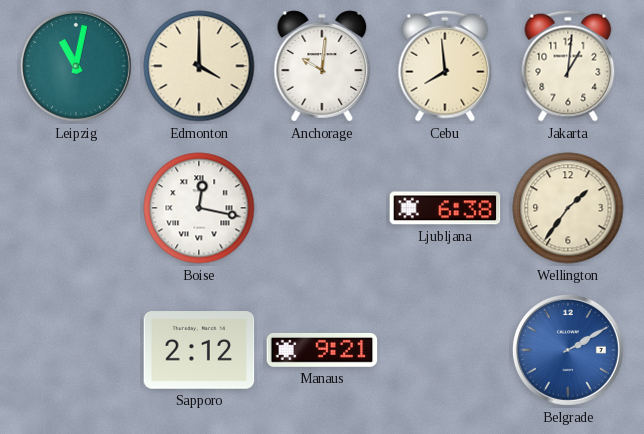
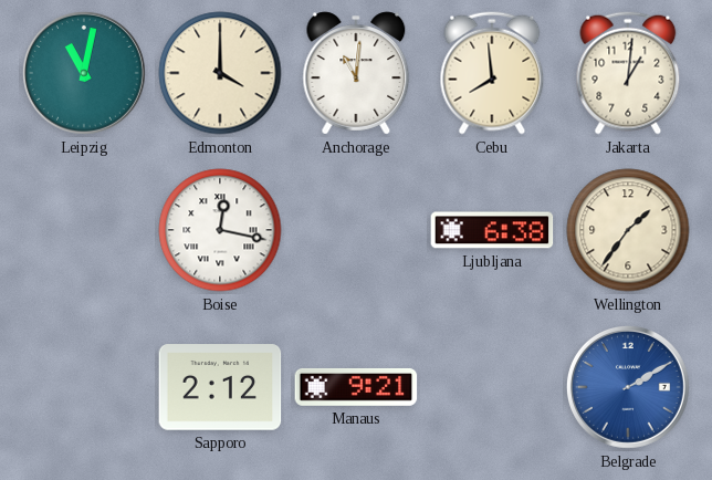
Anchorage: 10:01 -> 11:01
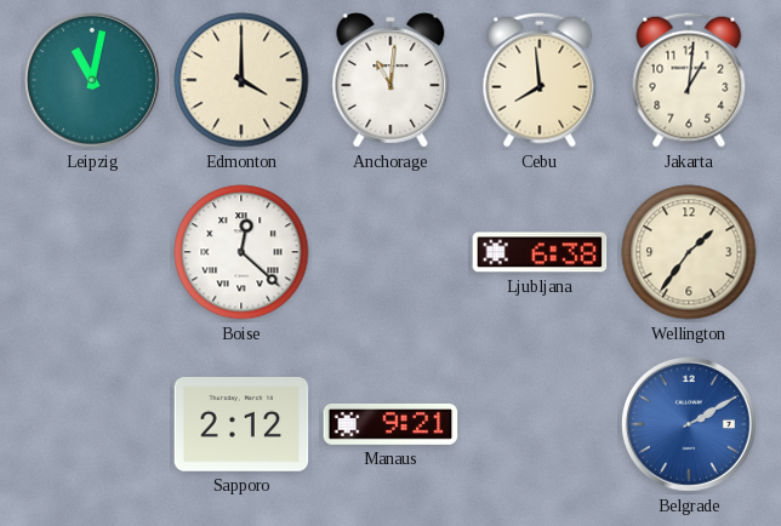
Boise: 12:17 -> 12:22
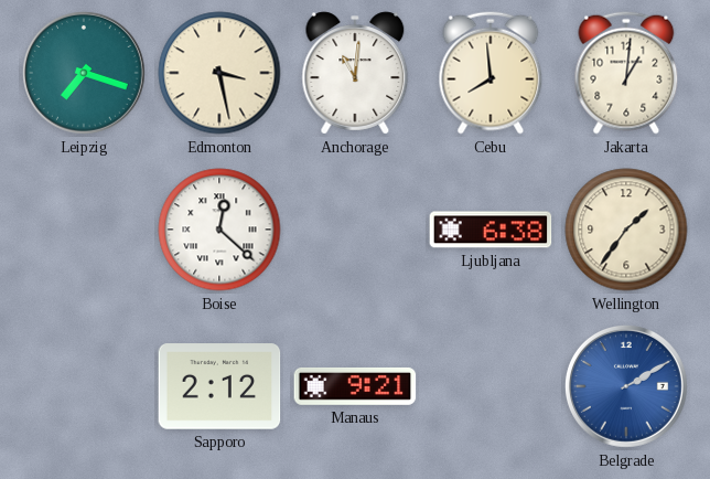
Leipzig: 11:02 -> 7:18
Edmonton: 4:00 -> 3:28
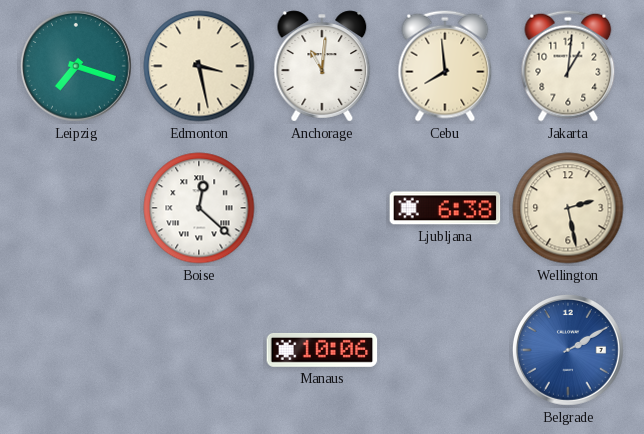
Wellington: 1:36 -> 2:28
Sapporo: 2:12 -> none
Manaus: 9:21 -> 10:06
